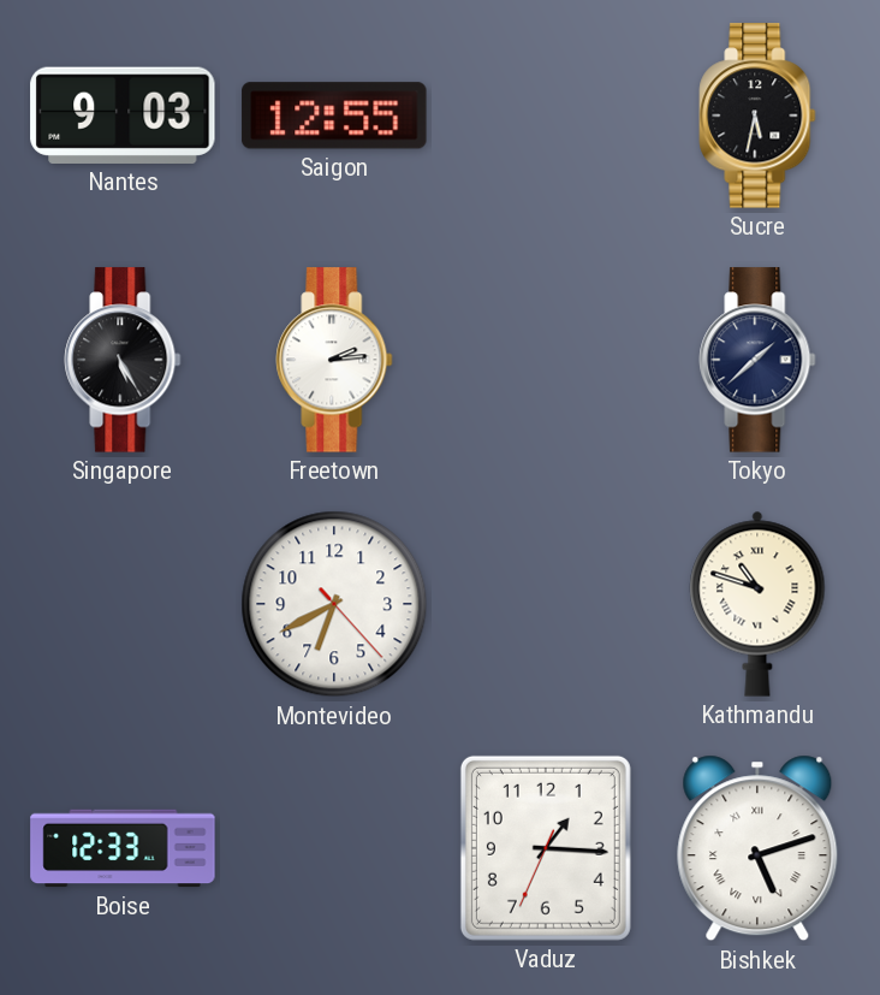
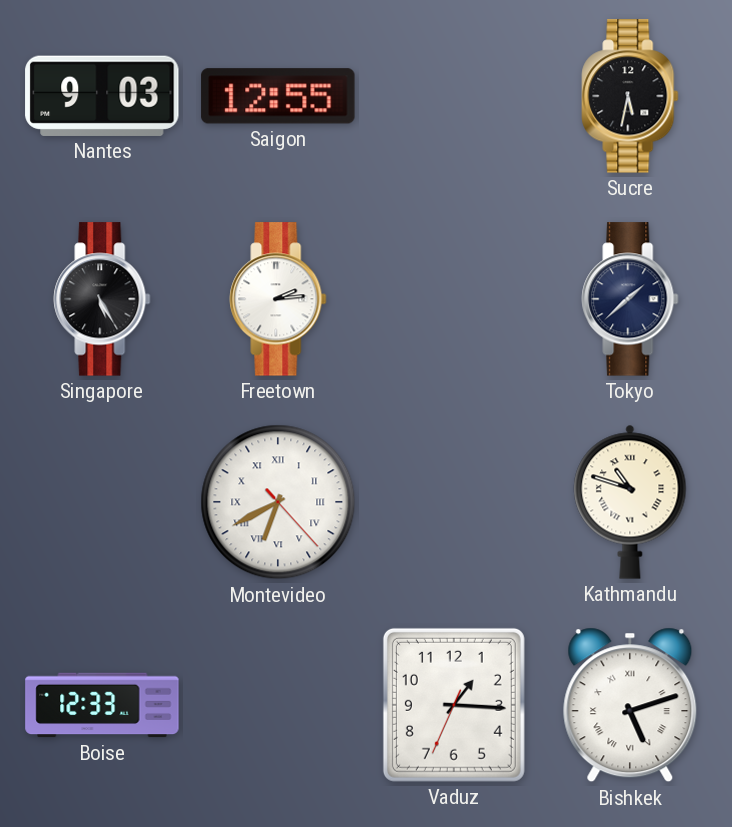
Montevideo numerals: Arabic -> Roman
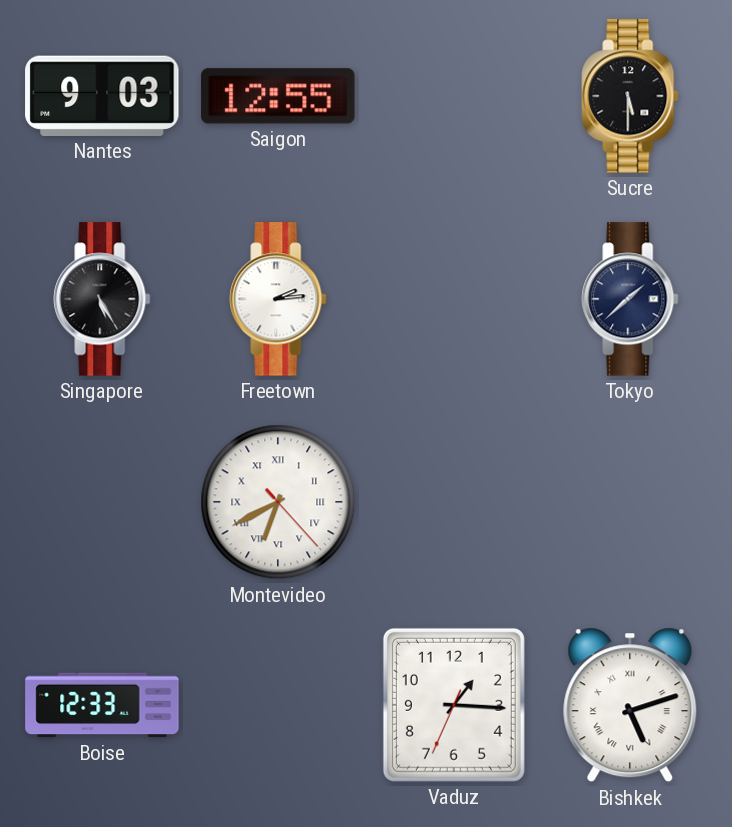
Sucre: 5:32 -> 5:30
Kathmandu: 10:48 -> none
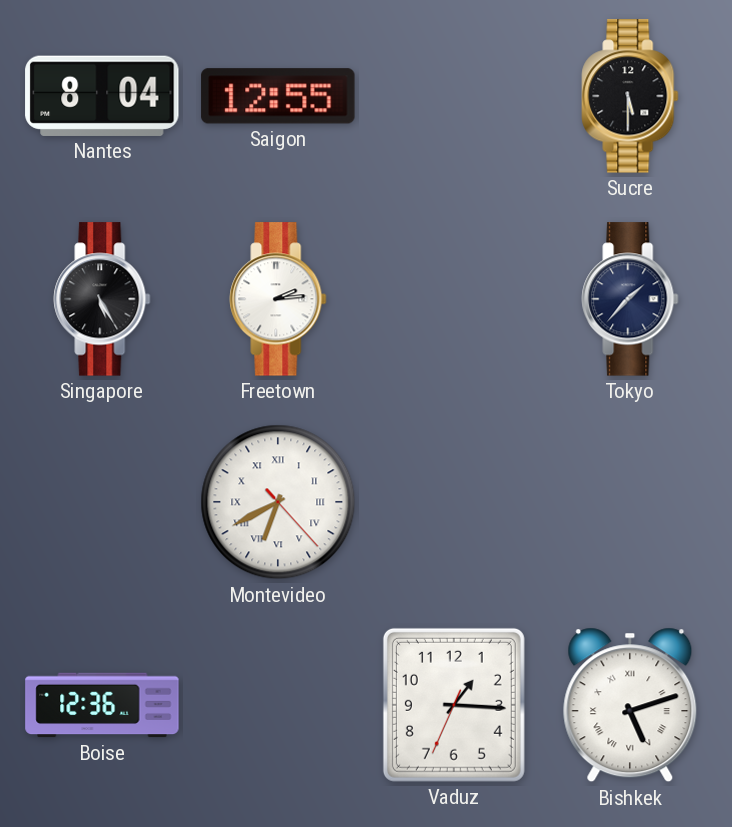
Nantes: 9:03 -> 8:04
Tokyo: 1:38 -> 1:37
Boise: 12:33 -> 12:36
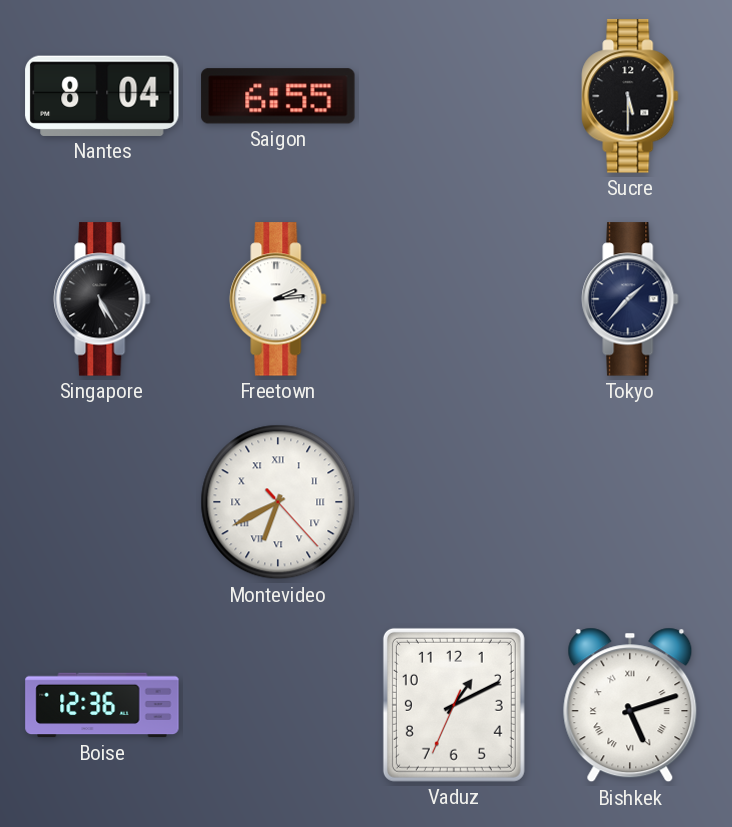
Saigon: 12:55 -> 6:55
Vaduz: 1:15 -> 1:10
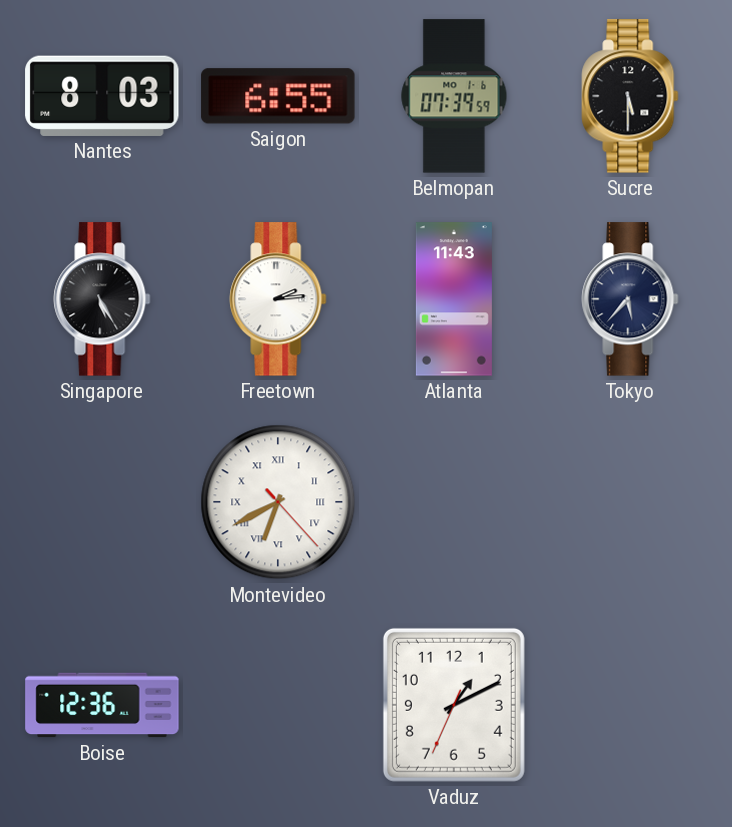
Nantes: 8:04 -> 8:03
Belmopan: none -> 07:39
Atlanta: none -> 11:43
Tokyo: 1:37 -> 5:37
Bishkek: 5:12 -> none
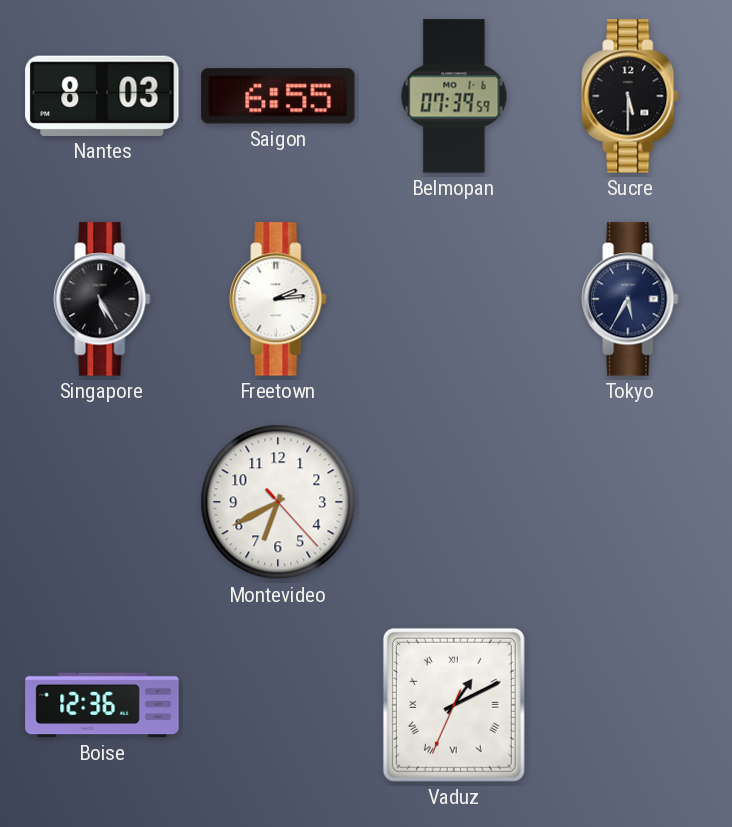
Atlanta: 11:43 -> none
Tokyo: 5:37 -> 5:35
Montevideo numerals: Roman -> Arabic
Vaduz numerals: Arabic -> Roman
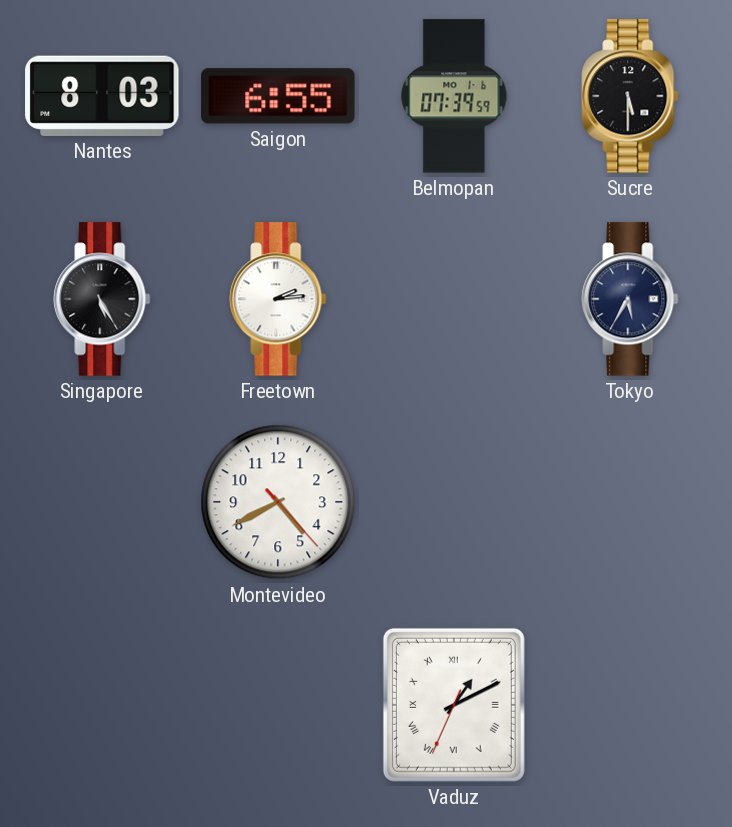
Montevideo: 6:40 -> 4:40
Boise: 12:36 -> none
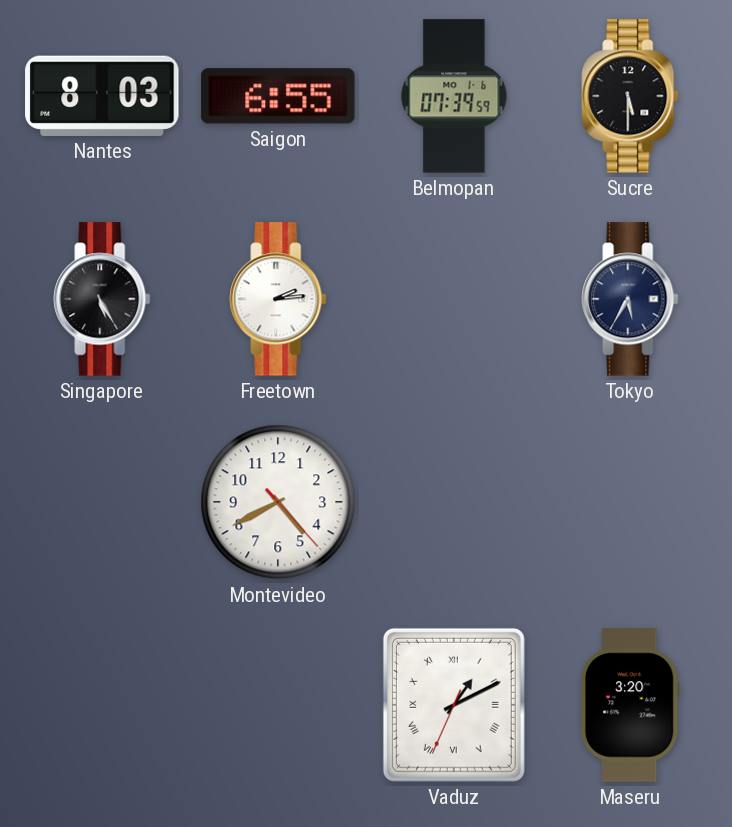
Maseru: none -> 3:20
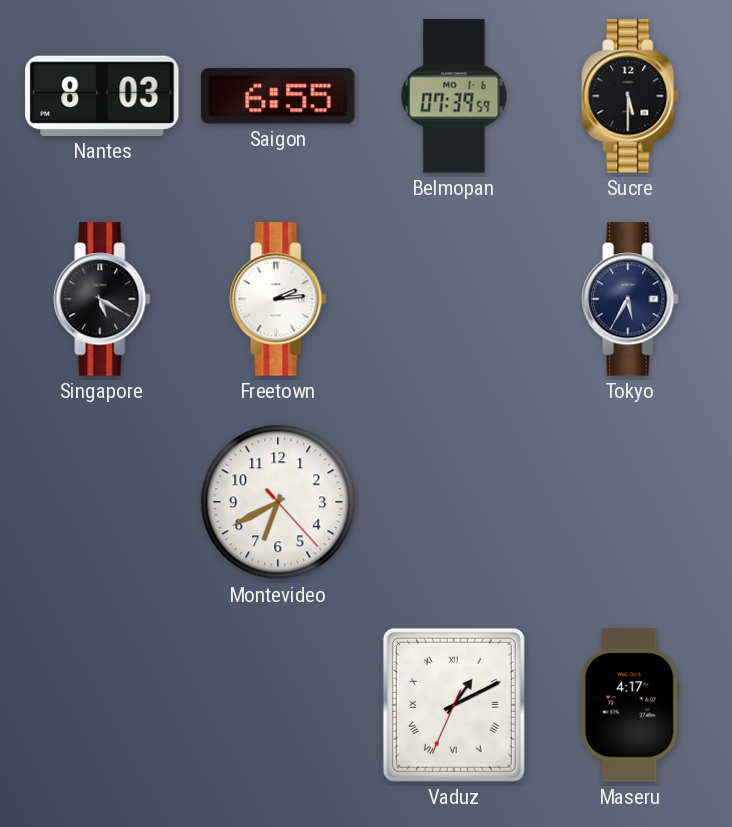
Singapore: 5:25 -> 5:20
Montevideo: 4:40 -> 6:40
Maseru: 3:20 -> 4:17
